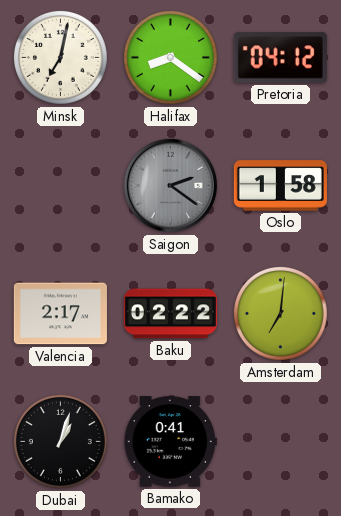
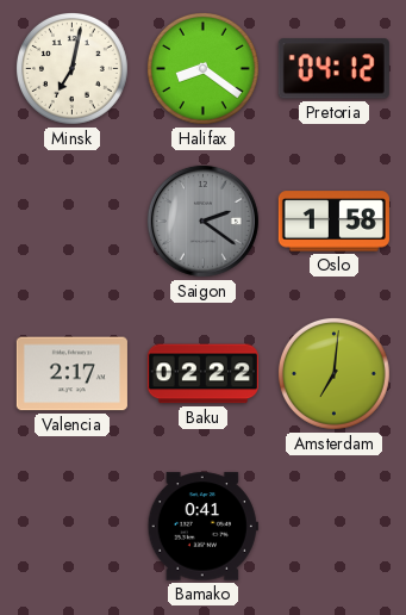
Dubai: 1:03 -> none
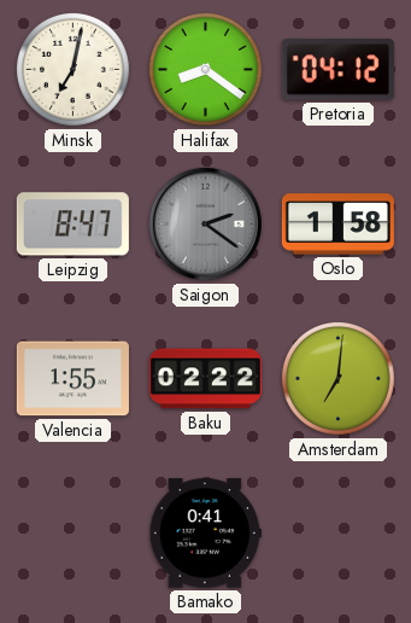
Leipzig: none -> 8:47
Valencia: 2:17 -> 1:55
